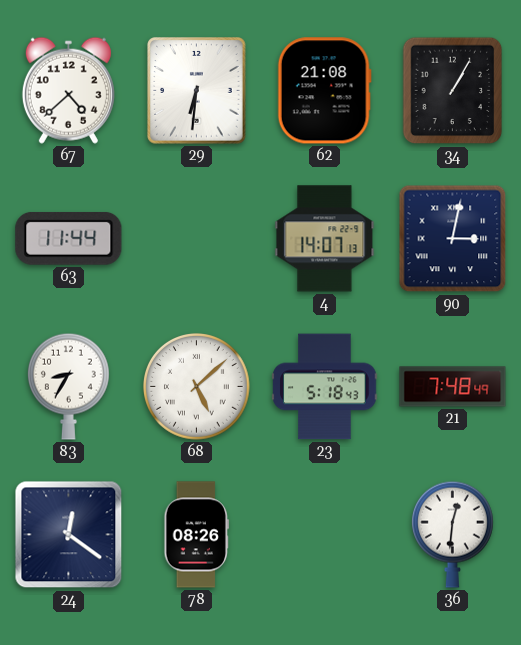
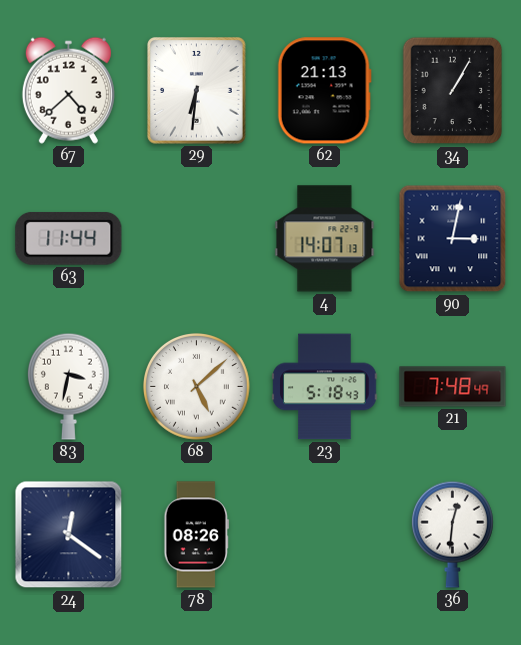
62: 21:08 -> 21:13
83: 8:35 -> 3:32
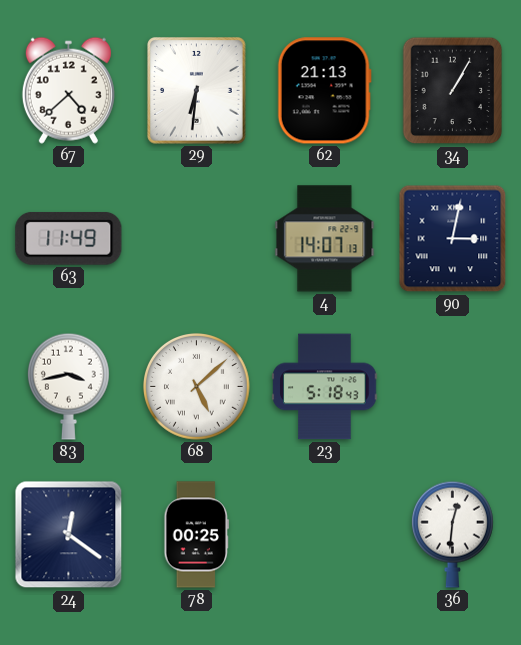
63: 11:44 -> 11:49
83: 3:32 -> 3:43
21: 7:48 -> none
78: 08:26 -> 00:25
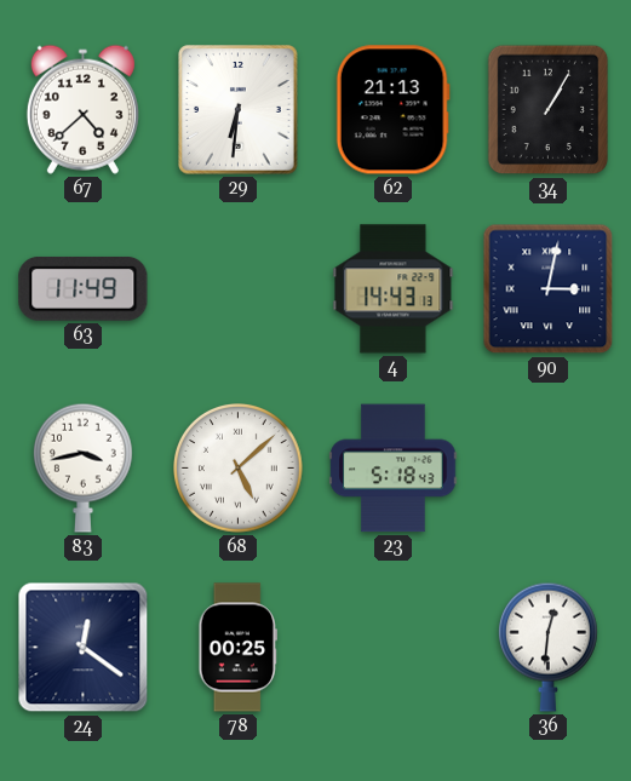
4: 14:07 -> 14:43
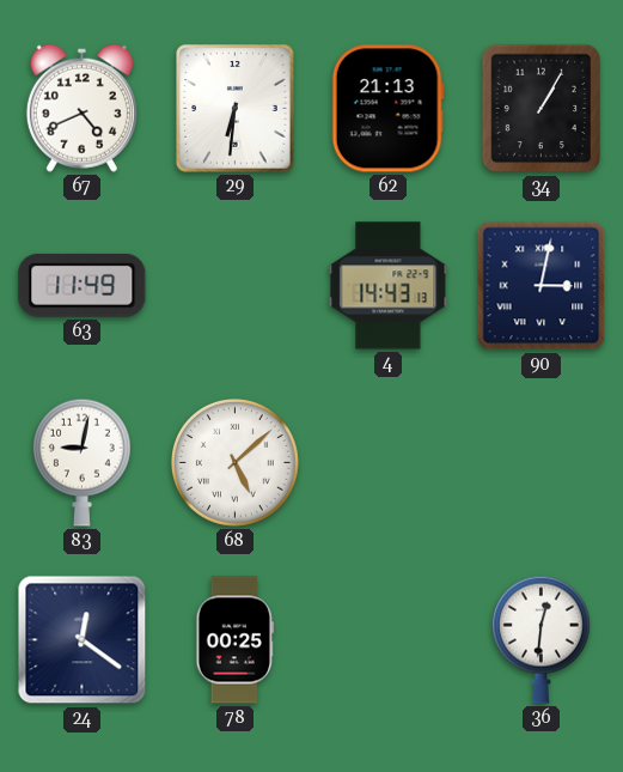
67: 4:38 -> 4:41
83: 3:43 -> 9:02
23: 5:18 -> none
